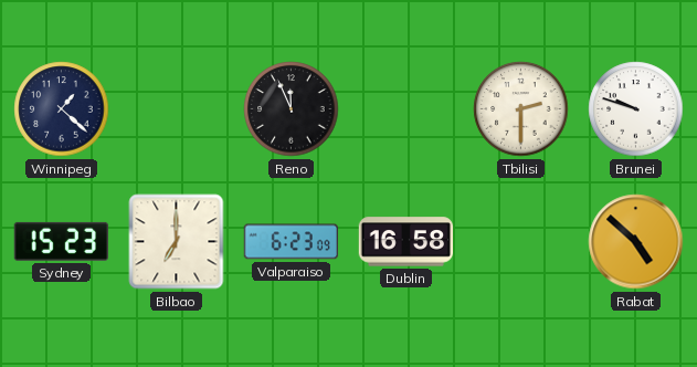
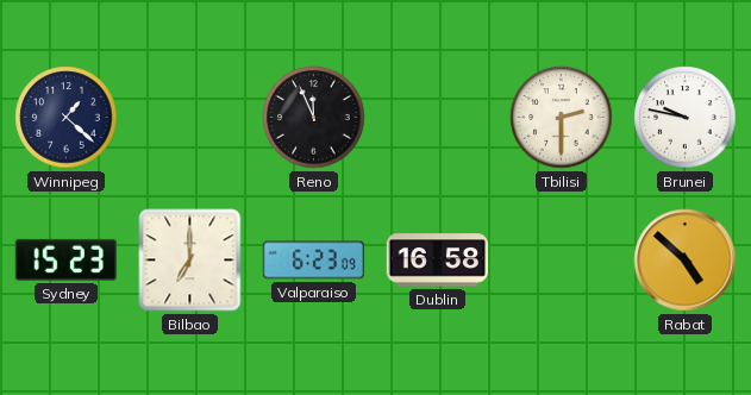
Brunei: 9:48 -> 9:47
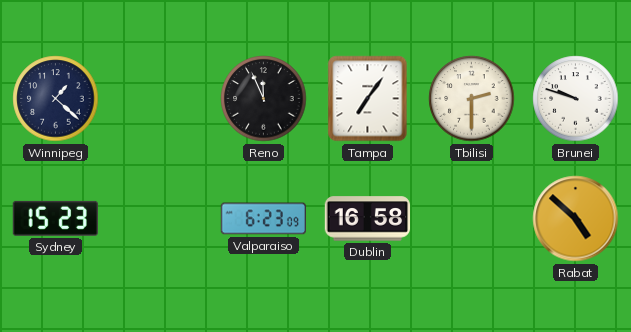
Tampa: none -> 7:06
Brunei: 9:47 -> 9:48
Bilbao: 7:00 -> none
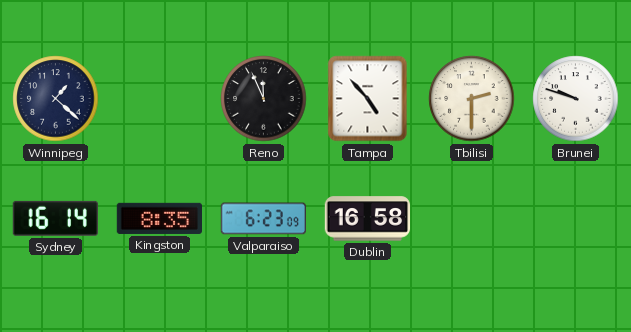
Tampa: 7:06 -> 4:53
Sydney: 15:23 -> 16:14
Kingston: none -> 8:35
Rabat: 4:52 -> none
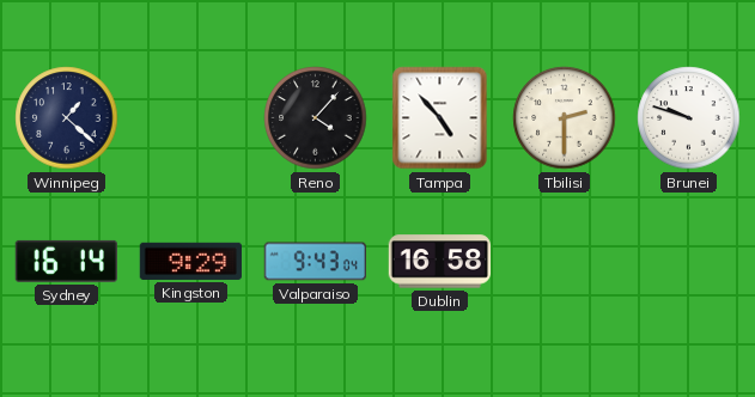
Reno: 11:56 -> 4:07
Kingston: 8:35 -> 9:29
Valparaiso: 6:23 -> 9:43
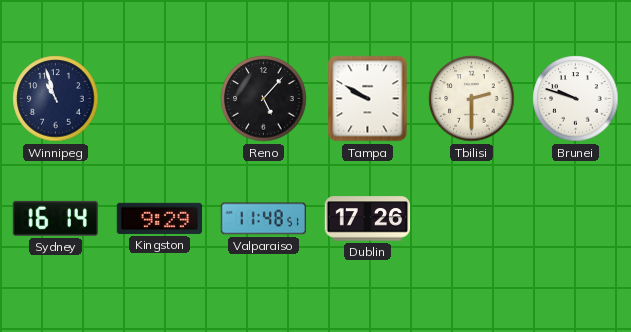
Winnipeg: 1:22 -> 10:57
Reno: 4:07 -> 5:07
Tampa: 4:53 -> 9:50
Valparaiso: 9:43 -> 11:48
Dublin: 16:58 -> 17:26
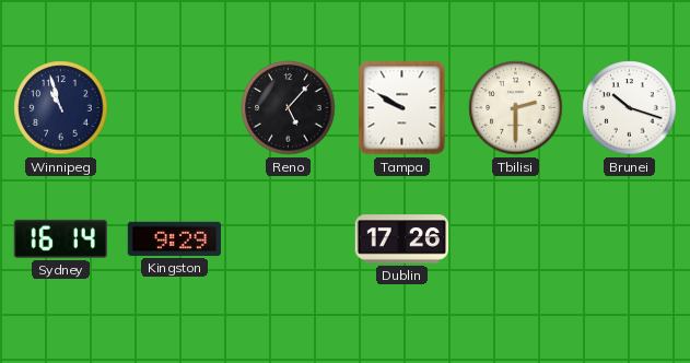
Brunei: 9:48 -> 10:18
Valparaiso: 11:48 -> none
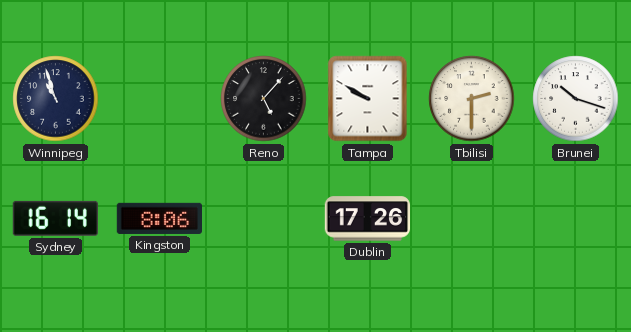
Kingston: 9:29 -> 8:06
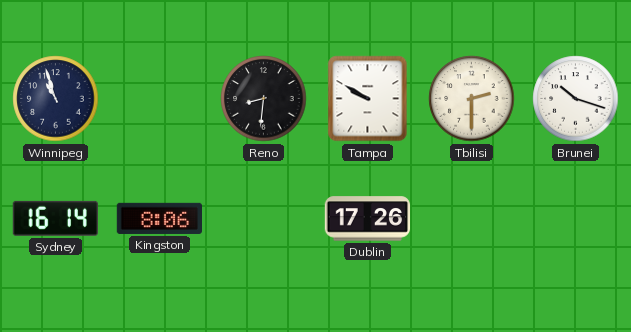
Reno: 5:07 -> 8:31
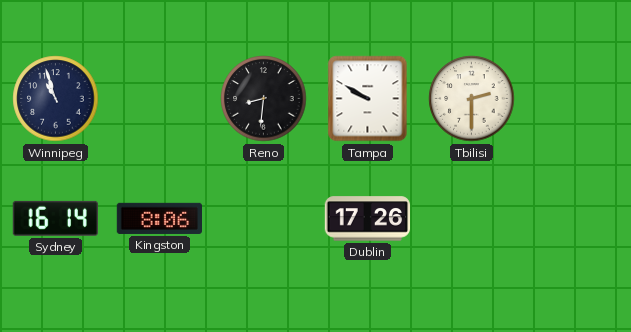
Brunei: 10:18 -> none
